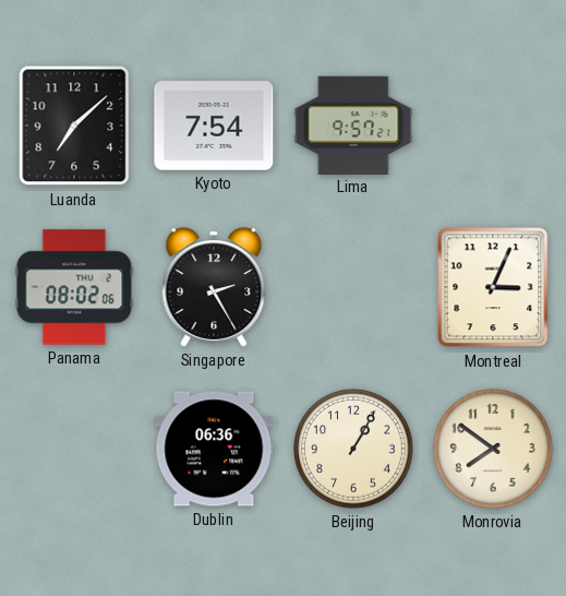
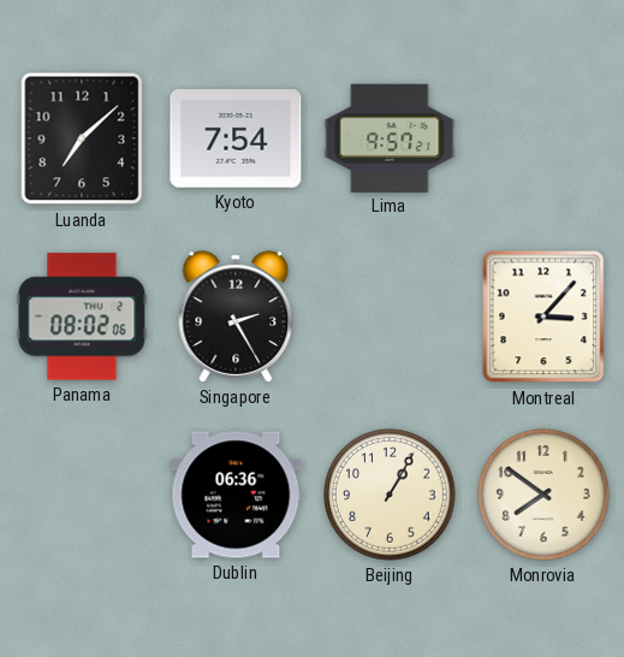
Montreal: 3:04 -> 3:07
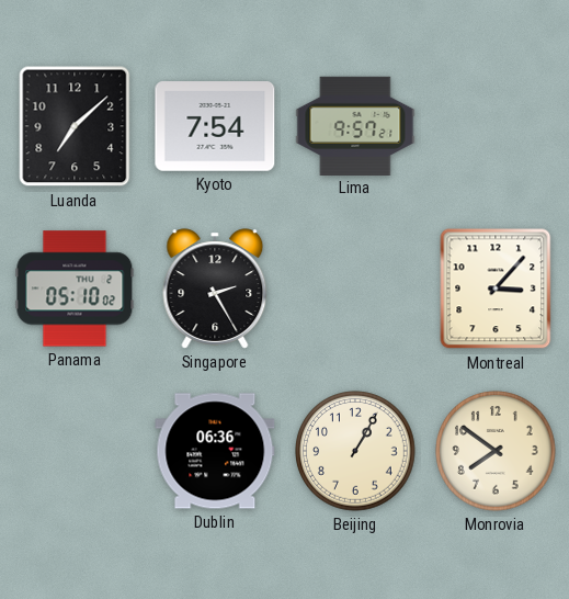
Panama: 08:02 -> 05:10
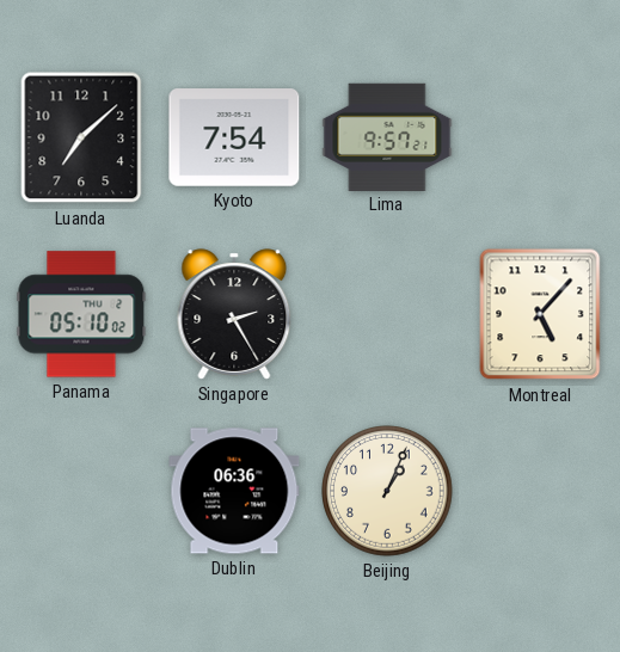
Montreal: 3:07 -> 5:07
Beijing: 1:05 -> 1:04
Monrovia: 7:51 -> none
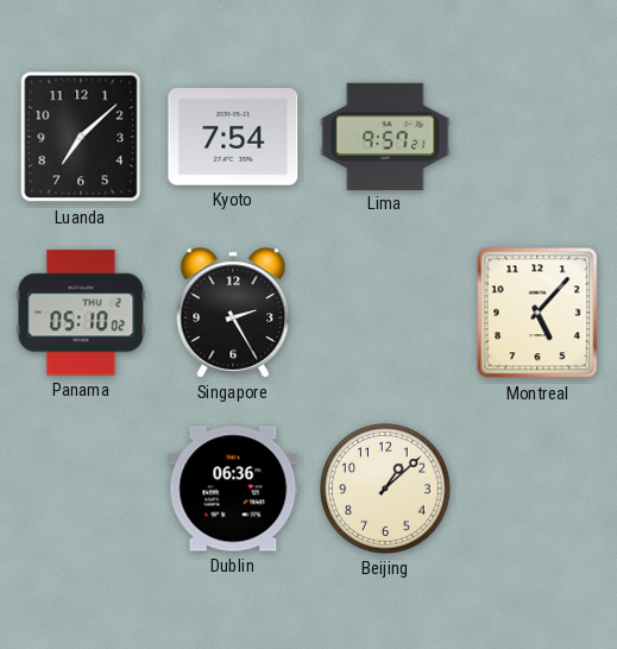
Beijing: 1:04 -> 1:08
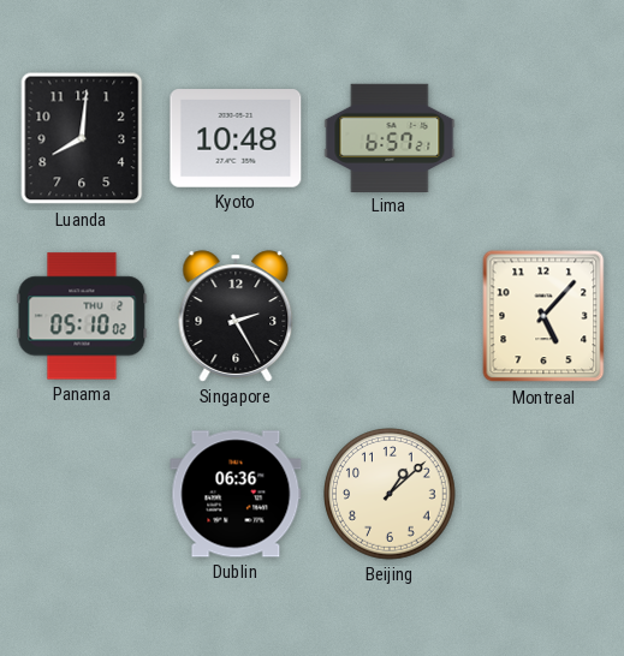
Luanda: 7:08 -> 8:01
Kyoto: 7:54 -> 10:48
Lima: 9:57 -> 6:57
